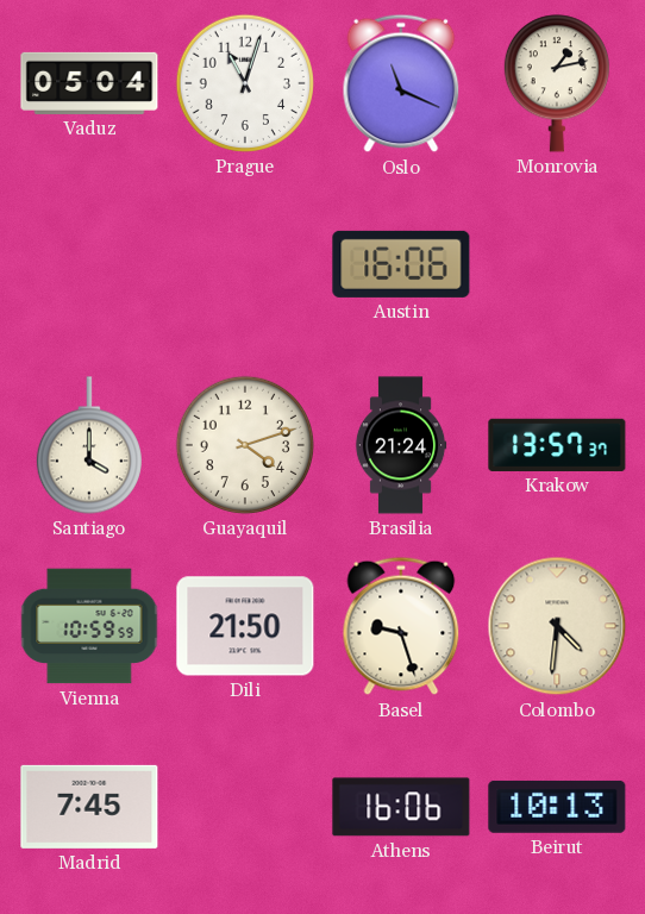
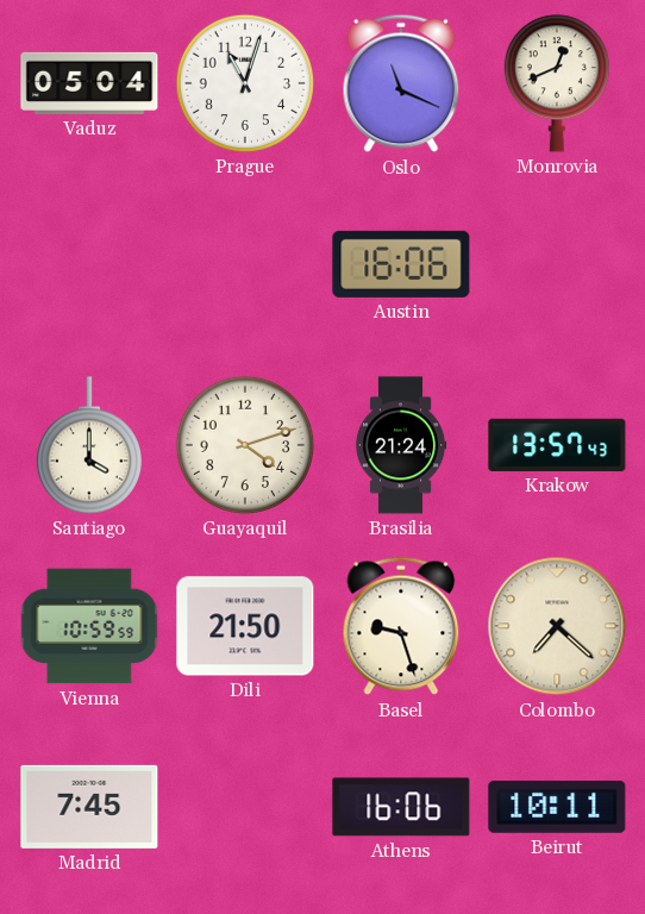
Monrovia: 1:13 -> 12:41
Krakow: 13:57:37 -> 13:57:43
Colombo: 4:31 -> 7:22
Beirut: 10:13 -> 10:11
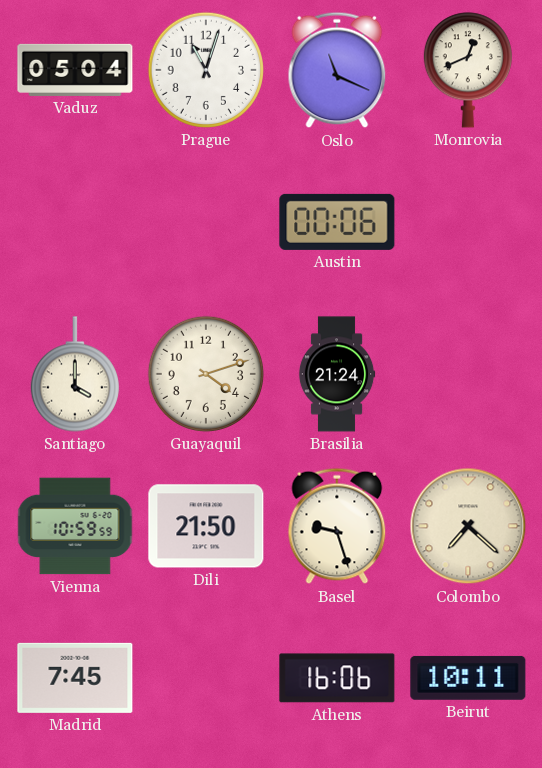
Austin: 16:06 -> 00:06
Krakow: 13:57 -> none
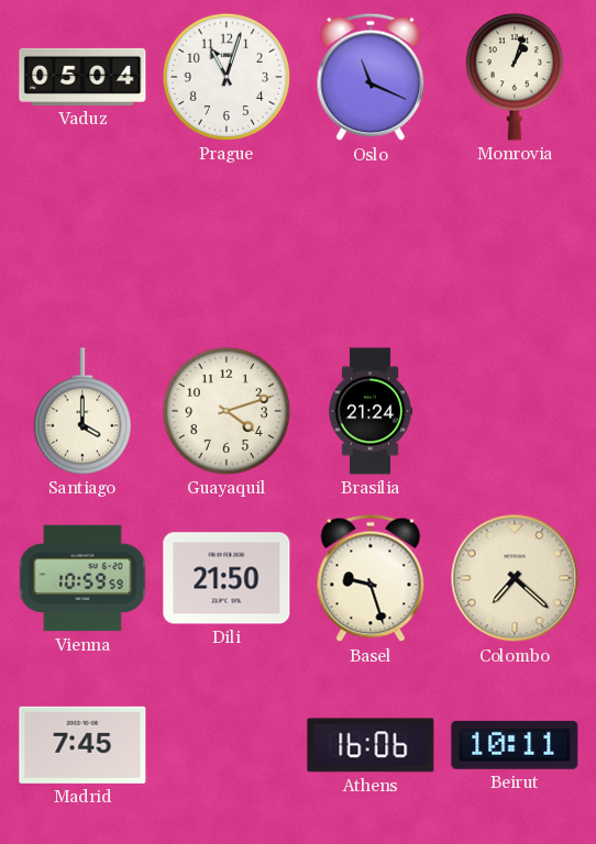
Monrovia: 12:41 -> 1:03
Austin: 00:06 -> none
